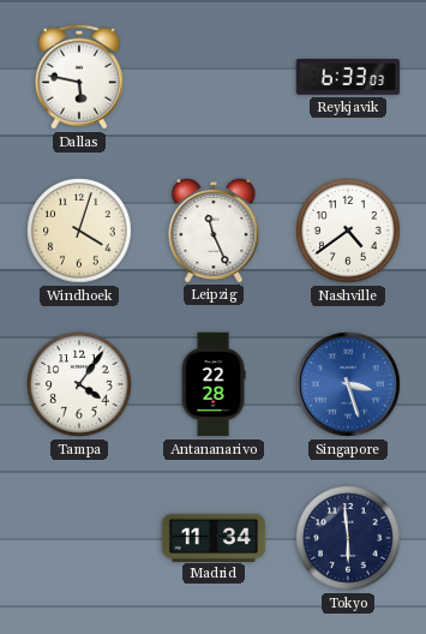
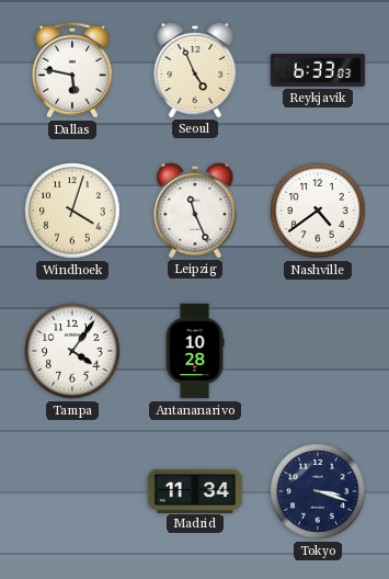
Seoul: none -> 4:56
Antananarivo: 22:28 -> 10:28
Singapore: 3:27 -> none
Tokyo: 5:59 -> 3:18
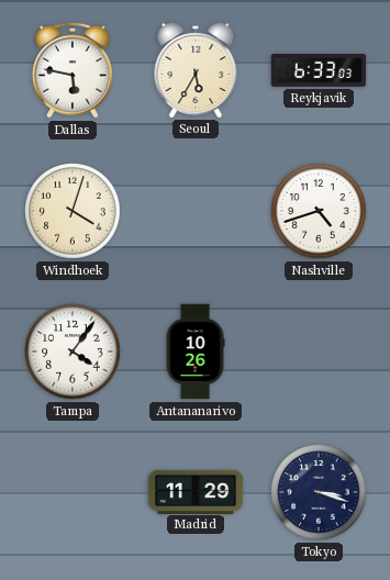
Seoul: 4:56 -> 5:35
Leipzig: 11:26 -> none
Nashville: 4:39 -> 4:42
Antananarivo: 10:28 -> 10:26
Madrid: 11:34 -> 11:29
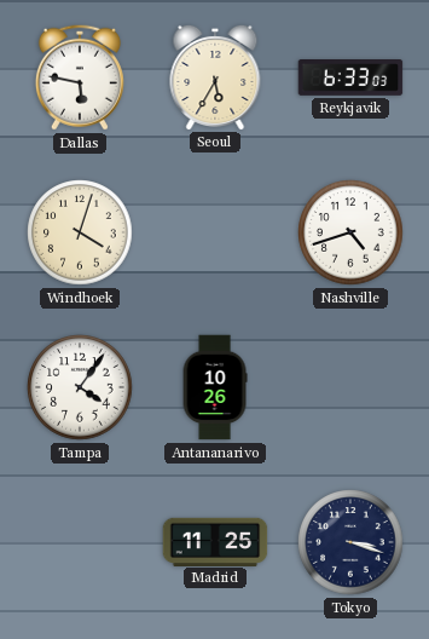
Madrid: 11:29 -> 11:25
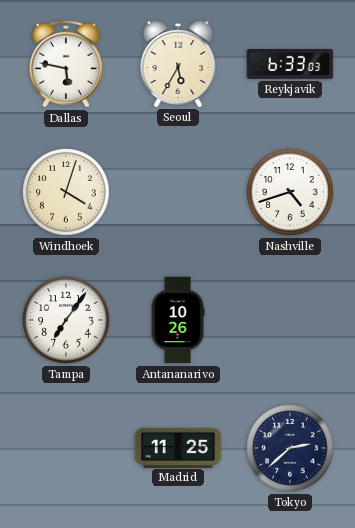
Tampa: 4:06 -> 7:06
Tokyo: 3:18 -> 2:38
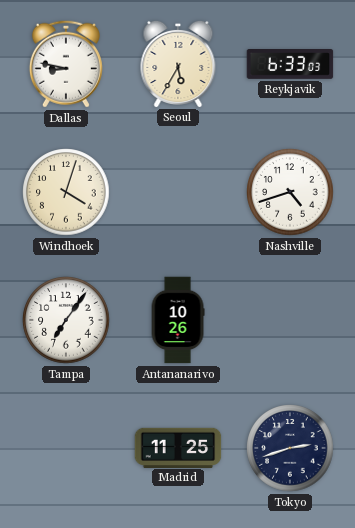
Dallas: 5:47 -> 8:47
Tokyo: 2:38 -> 2:42
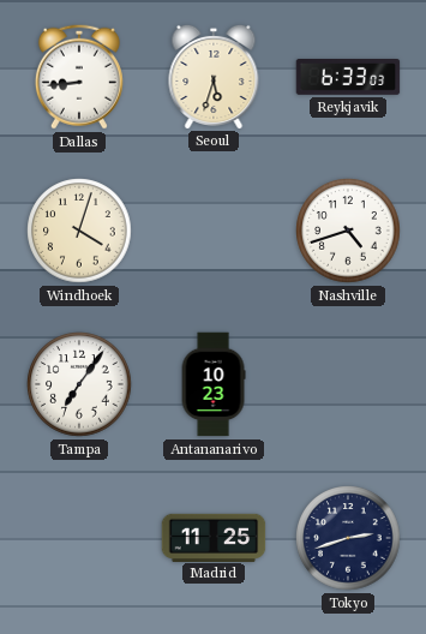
Dallas: 8:47 -> 8:44
Seoul: 5:35 -> 5:33
Antananarivo: 10:26 -> 10:23
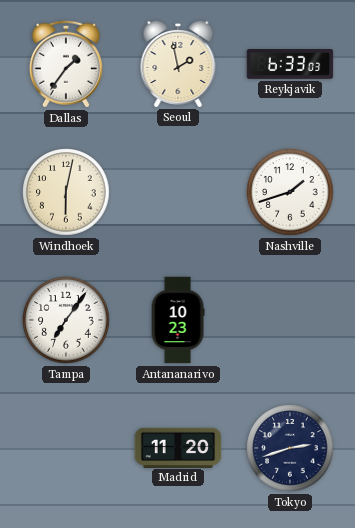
Dallas: 8:44 -> 1:36
Seoul: 5:33 -> 1:58
Windhoek: 4:03 -> 6:02
Nashville: 4:42 -> 1:42
Madrid: 11:25 -> 11:20
